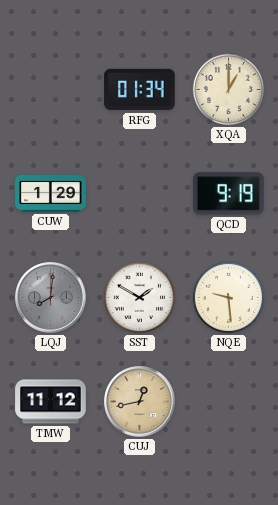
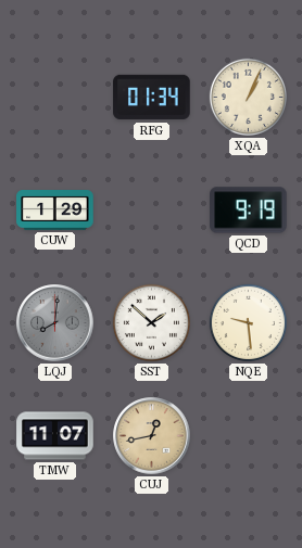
XQA: 1:00 -> 1:04
SST: 1:50 -> 1:52
TMW: 11:12 -> 11:07
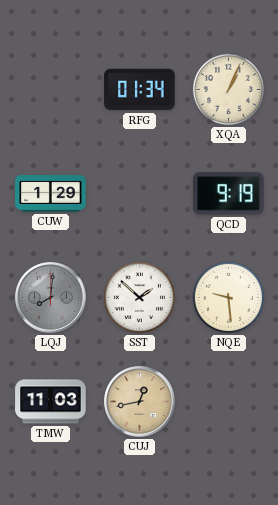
TMW: 11:07 -> 11:03
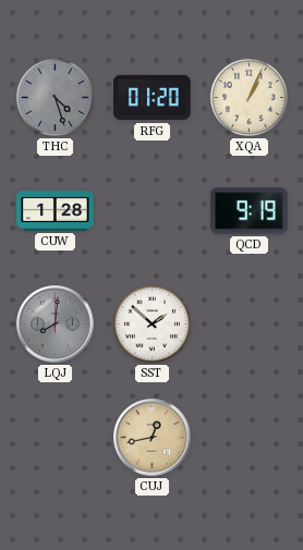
THC: none -> 4:27
RFG: 01:34 -> 01:20
CUW: 1:29 -> 1:28
NQE: 9:29 -> none
TMW: 11:03 -> none
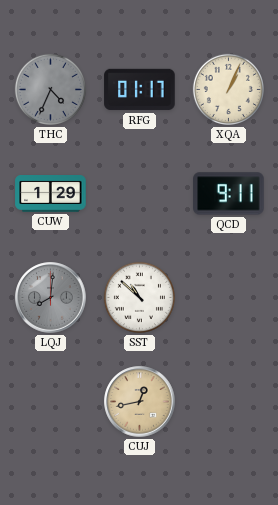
THC: 4:27 -> 4:34
RFG: 01:20 -> 01:17
CUW: 1:28 -> 1:29
QCD: 9:19 -> 9:11
SST: 1:52 -> 10:52
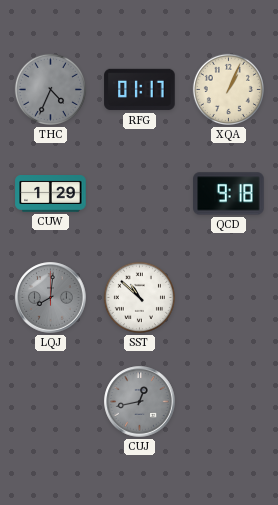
QCD: 9:11 -> 9:18
CUJ dial: champagne -> grey
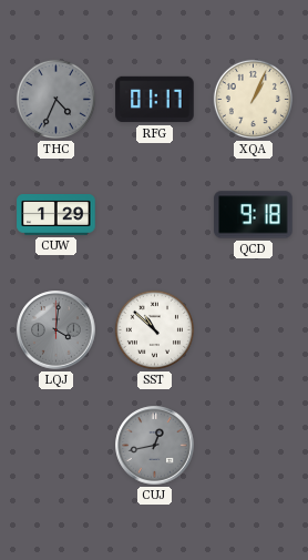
LQJ: 8:01 -> 4:01
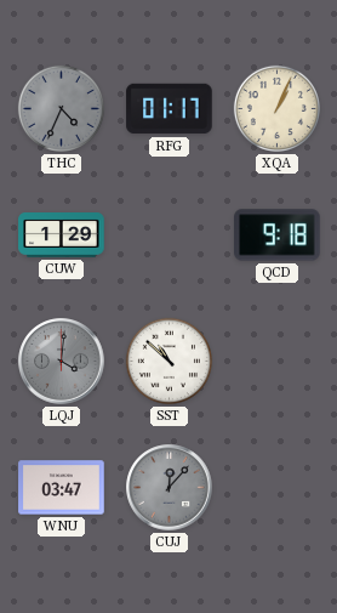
WNU: none -> 03:47
CUJ: 12:43 -> 12:07
